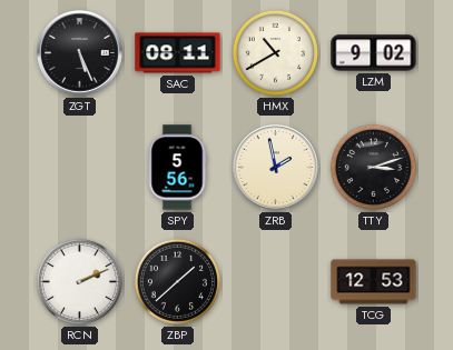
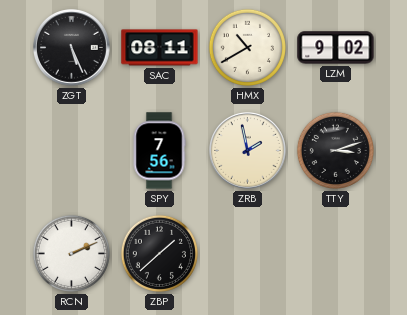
SPY: 5:56 -> 7:56
TCG: 12:53 -> none
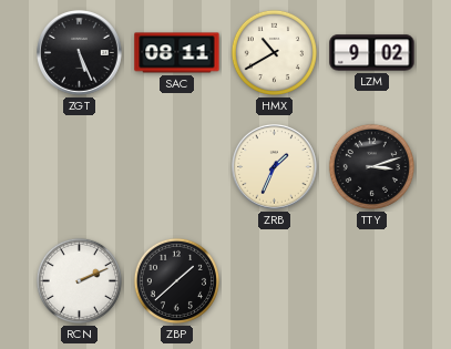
SPY: 7:56 -> none
ZRB: 1:58 -> 1:34
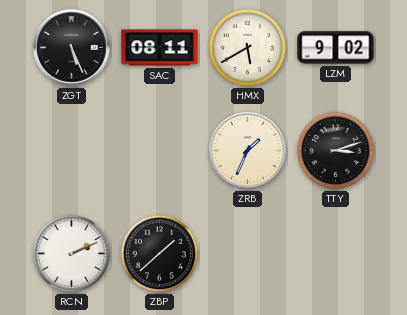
HMX: 10:40 -> 5:40
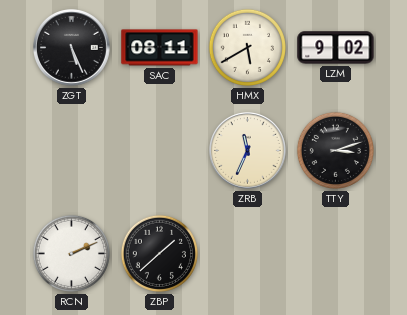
ZRB: 1:34 -> 11:34
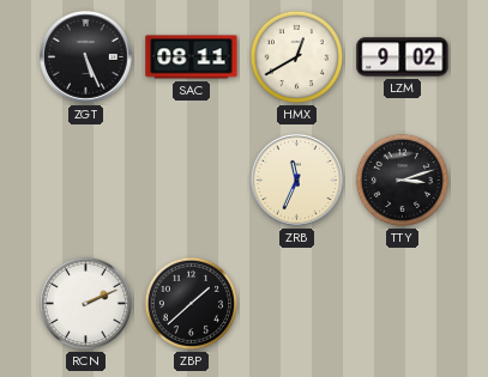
HMX: 5:40 -> 12:40
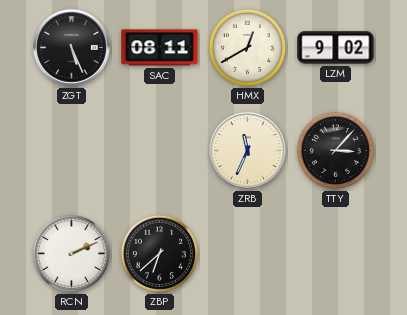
TTY: 3:12 -> 3:07
ZBP: 1:38 -> 6:38
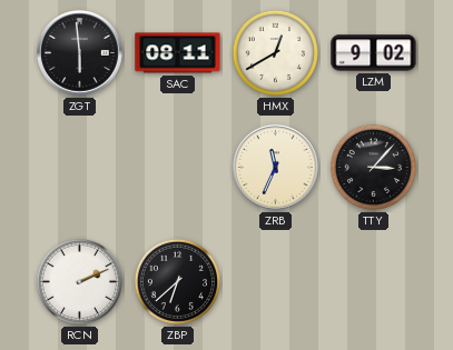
ZGT: 5:26 -> 5:59
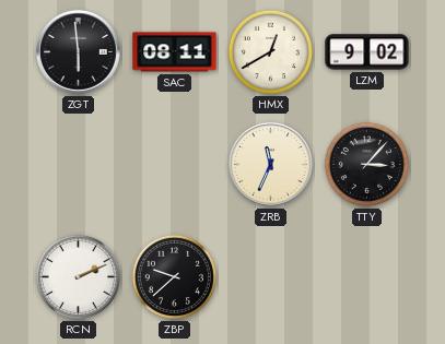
ZBP: 6:38 -> 9:38
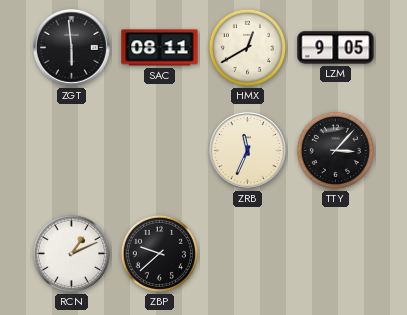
LZM: 9:02 -> 9:05
RCN: 2:11 -> 1:11
